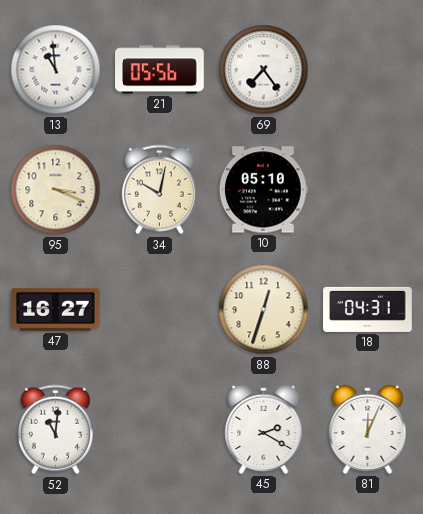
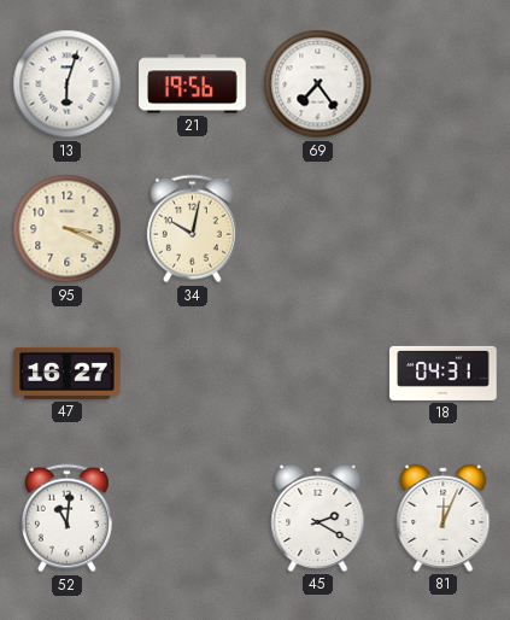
13: 10:59 -> 6:03
21: 05:56 -> 19:56
10: 05:10 -> none
88: 12:33 -> none
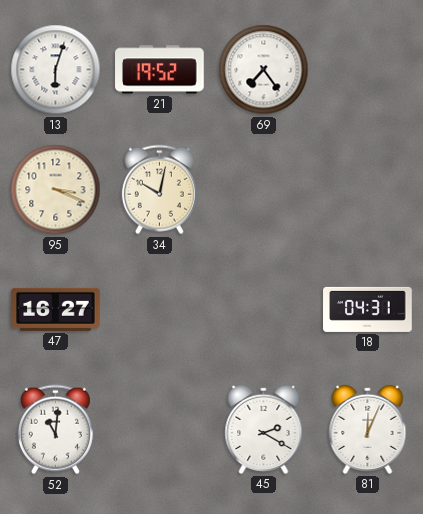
21: 19:56 -> 19:52
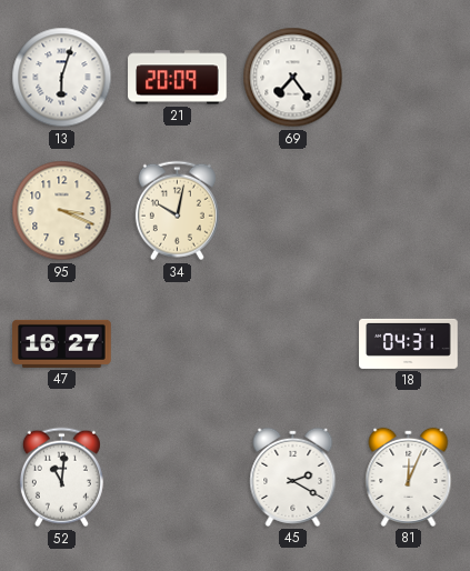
21: 19:52 -> 20:09
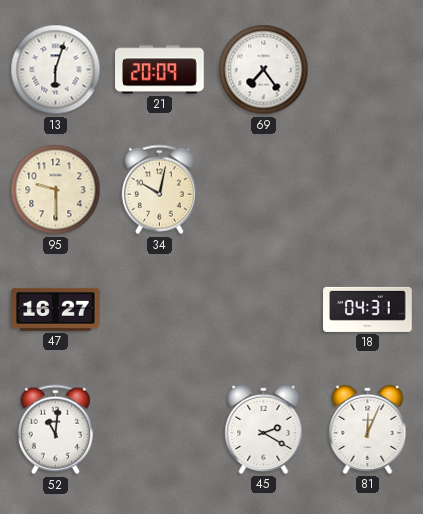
95: 3:19 -> 9:30
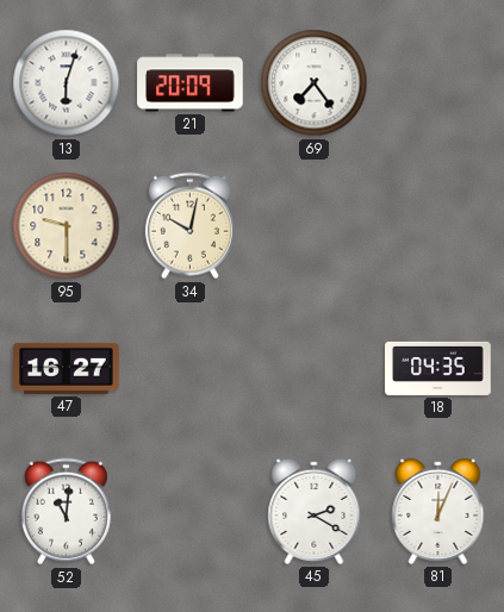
18: 04:31 -> 04:35
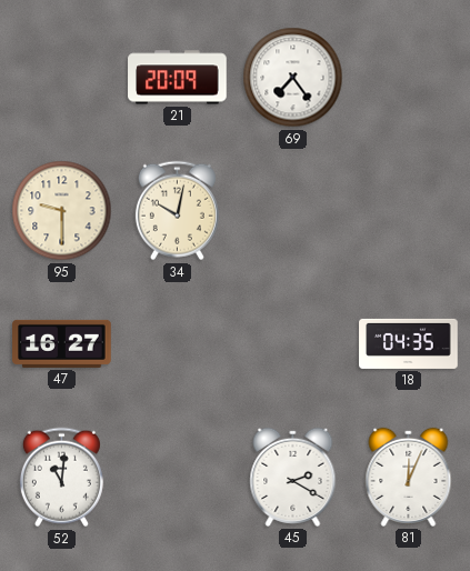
13: 6:03 -> none
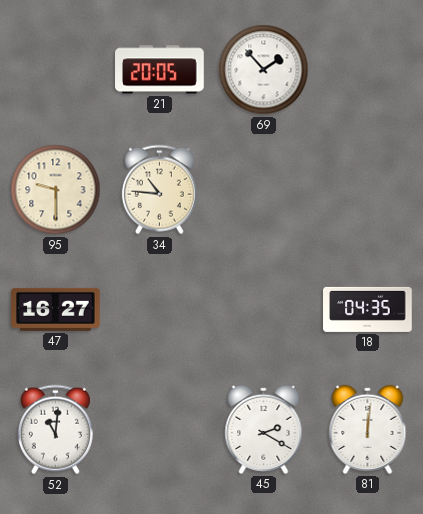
21: 20:09 -> 20:05
69: 7:24 -> 1:53
34: 10:02 -> 10:46
81: 12:04 -> 12:01
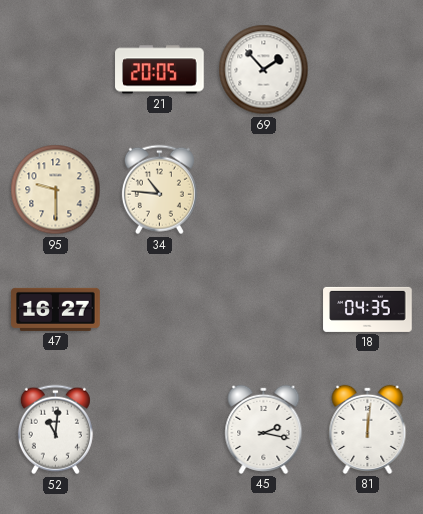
45: 2:20 -> 2:17
